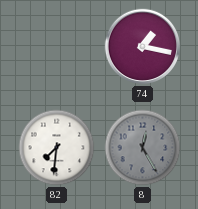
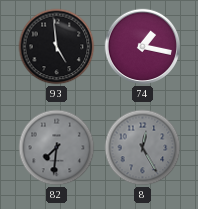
93: none -> 4:59
82 dial: white -> grey
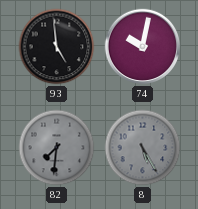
74: 1:17 -> 10:02
8: 12:25 -> 5:25
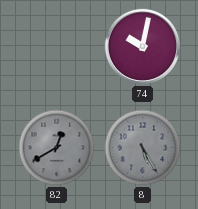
93: 4:59 -> none
82: 7:31 -> 12:40
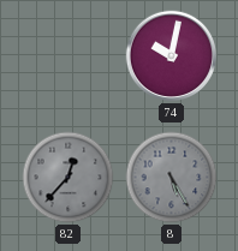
82: 12:40 -> 12:37
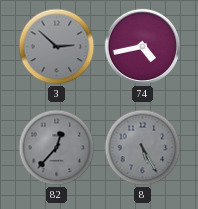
3: none -> 2:52
74: 10:02 -> 4:43
